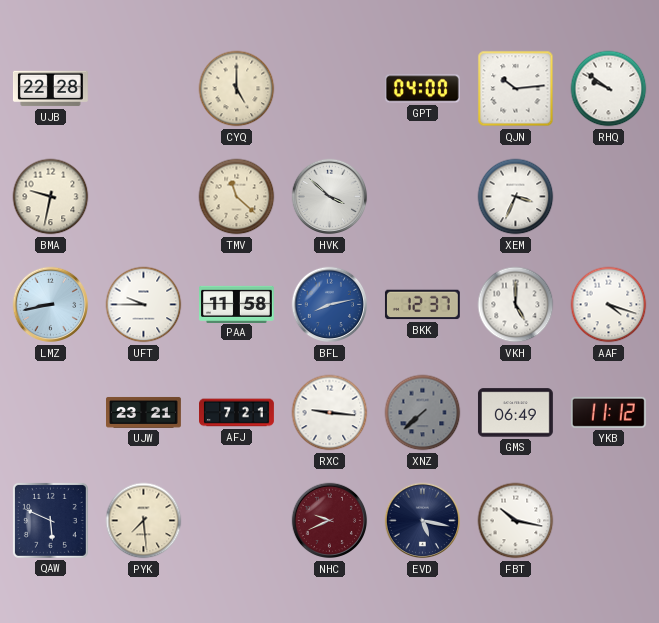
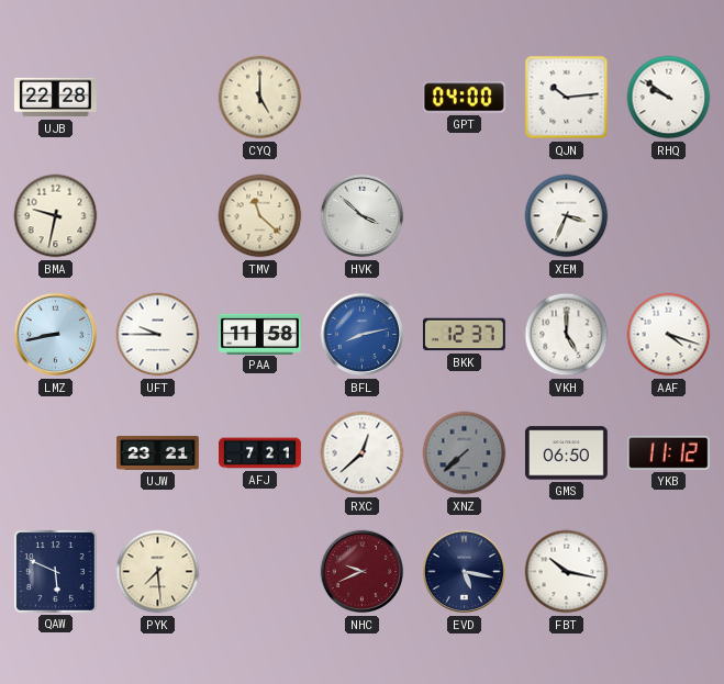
RXC: 9:16 -> 12:38
GMS: 06:49 -> 06:50
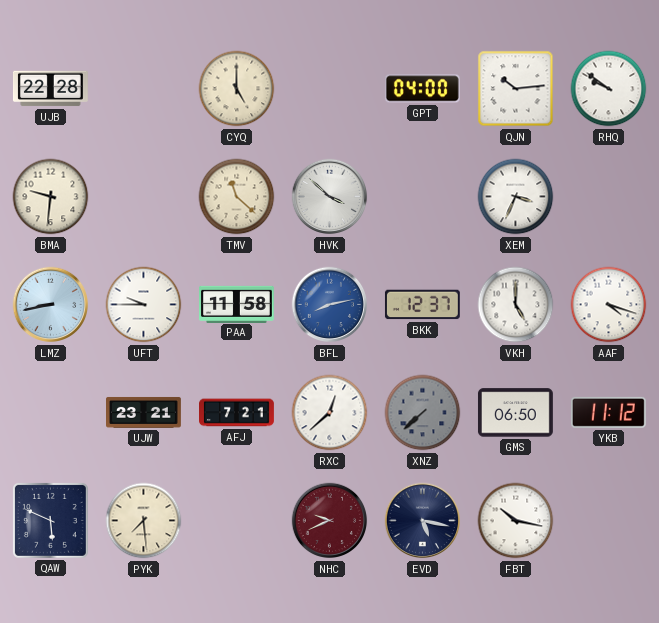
BMA: 9:32 -> 9:31
